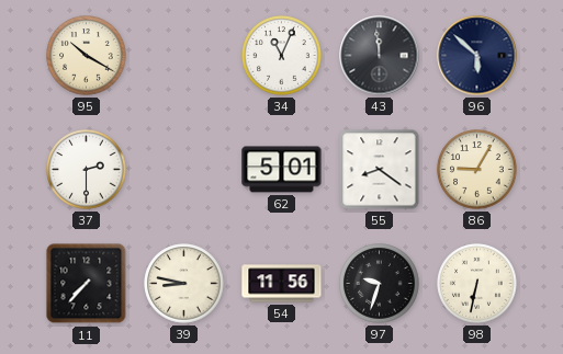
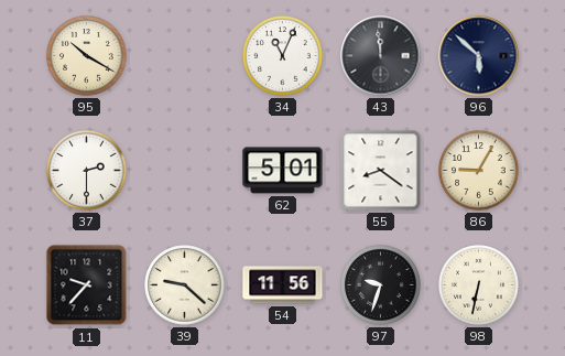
11: 7:37 -> 9:37
39: 8:47 -> 9:22
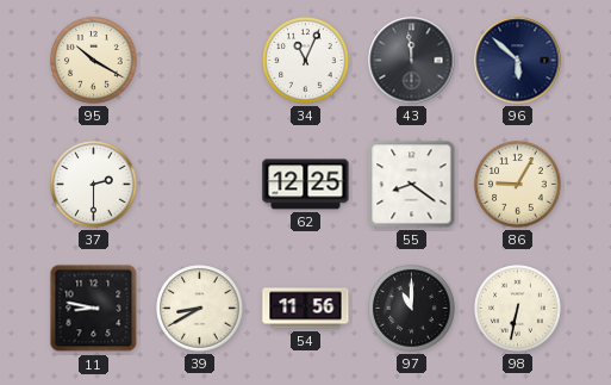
62: 5:01 -> 12:25
11: 9:37 -> 8:47
39: 9:22 -> 8:40
97: 9:33 -> 11:00
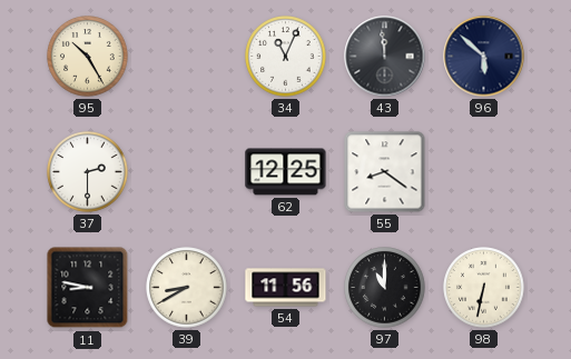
95: 10:20 -> 10:25
86: 9:05 -> none
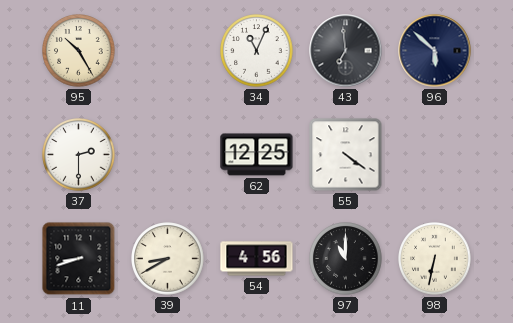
43: 11:59 -> 6:59
55: 8:21 -> 4:21
11: 8:47 -> 8:42
54: 11:56 -> 4:56
